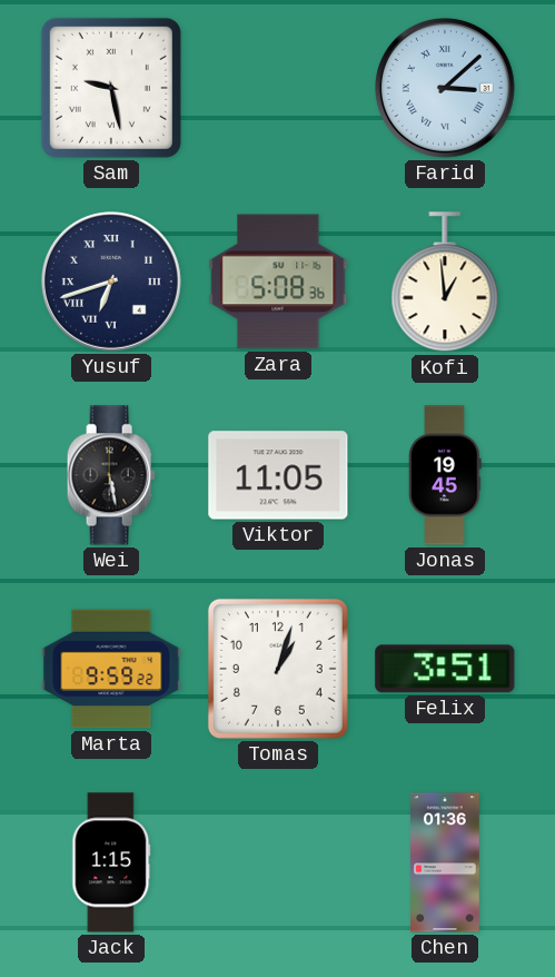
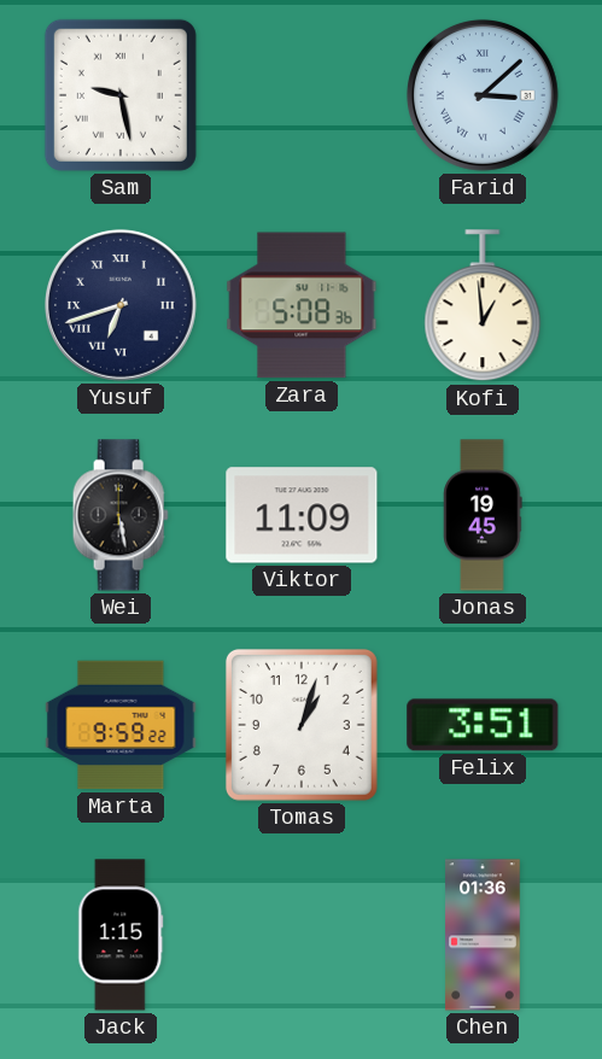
Viktor: 11:05 -> 11:09
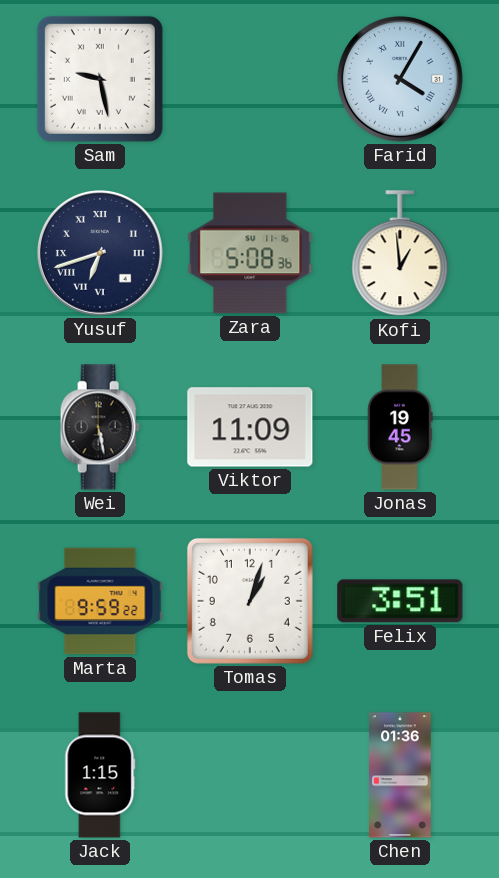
Farid: 3:08 -> 4:05
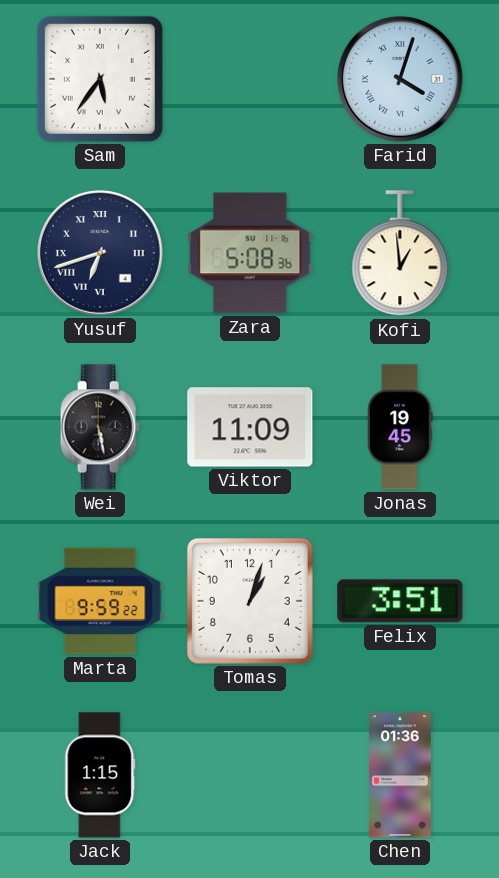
Sam: 9:28 -> 5:36
Farid: 4:05 -> 4:03
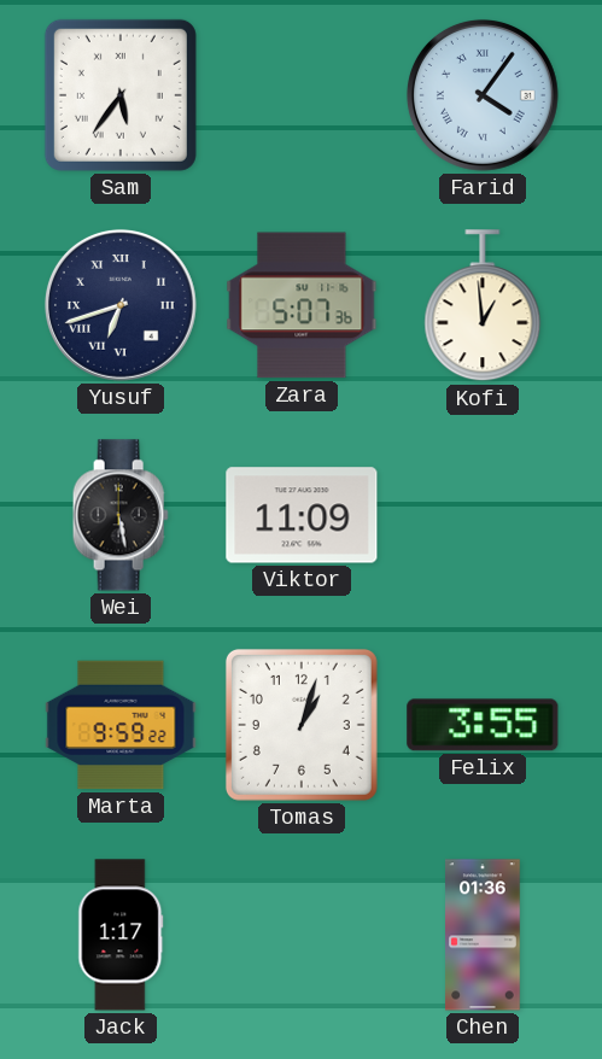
Farid: 4:03 -> 4:06
Zara: 5:08 -> 5:07
Jonas: 19:45 -> none
Felix: 3:51 -> 3:55
Jack: 1:15 -> 1:17
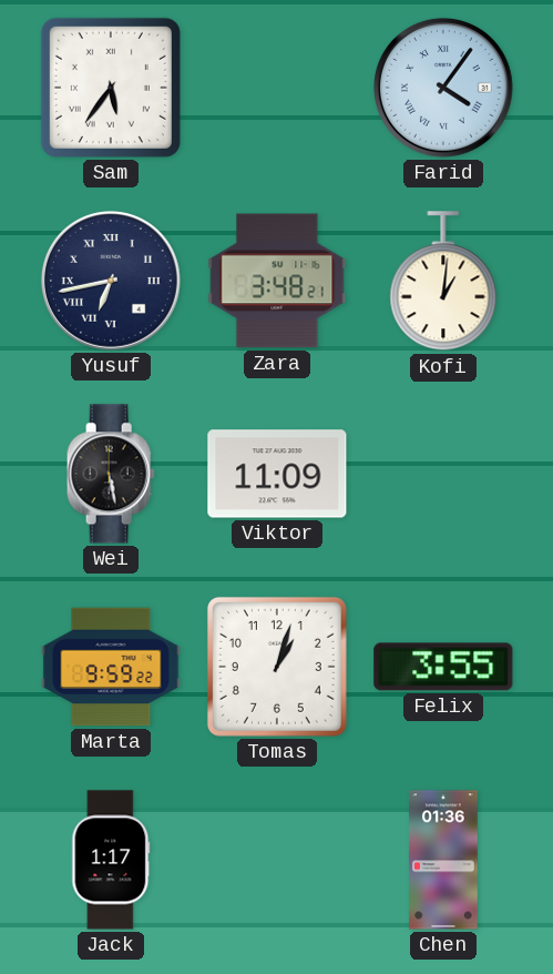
Yusuf: 6:42 -> 6:43
Zara: 5:07 -> 3:48
Kofi: 12:59 -> 1:01
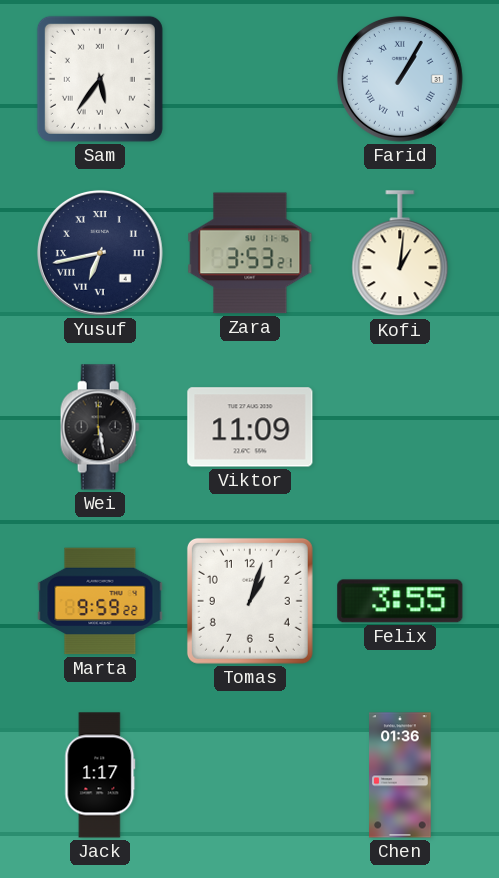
Farid: 4:06 -> 1:05
Zara: 3:48 -> 3:53
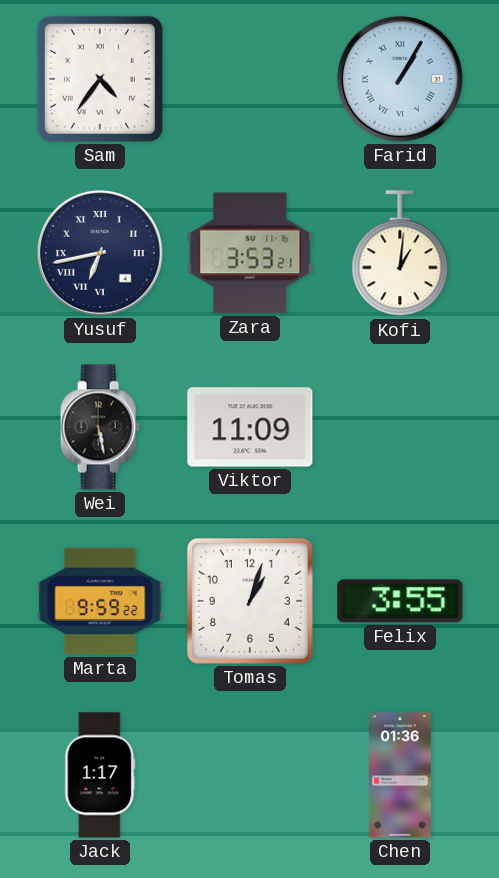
Sam: 5:36 -> 4:36
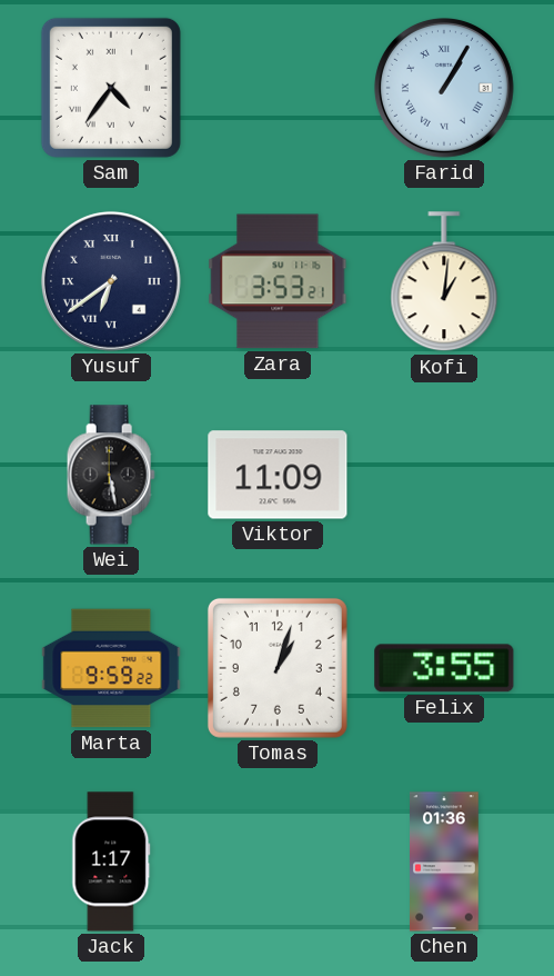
Yusuf: 6:43 -> 6:39
